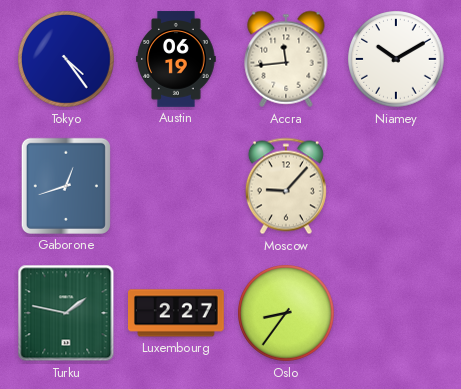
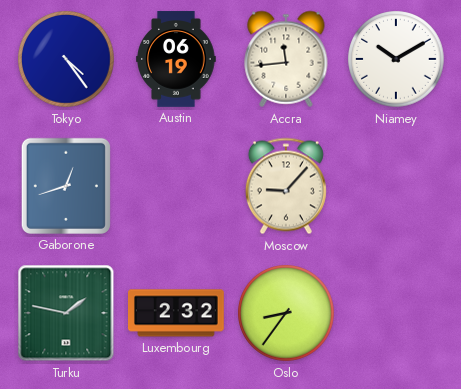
Luxembourg: 2:27 -> 2:32
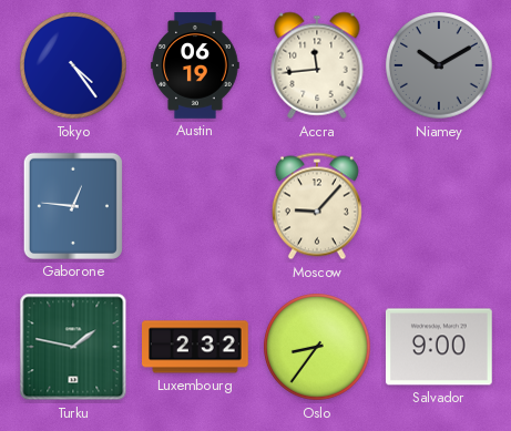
Niamey dial: white -> grey
Gaborone: 12:42 -> 12:46
Salvador: none -> 9:00
